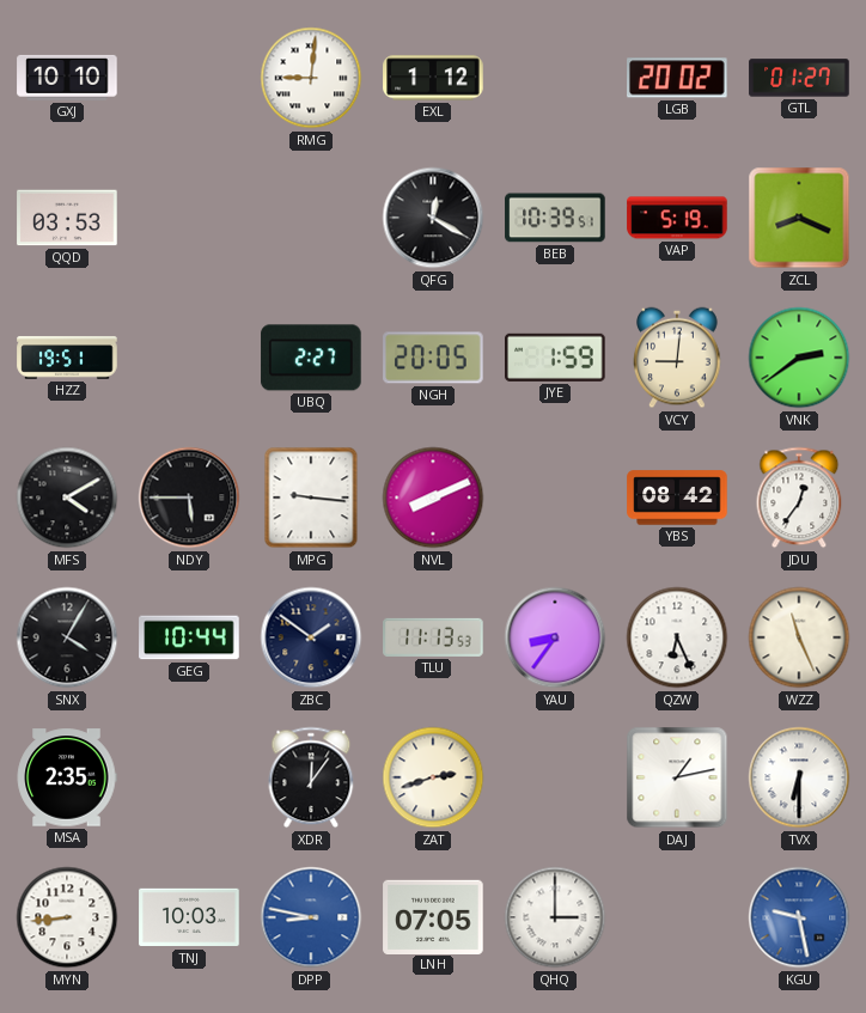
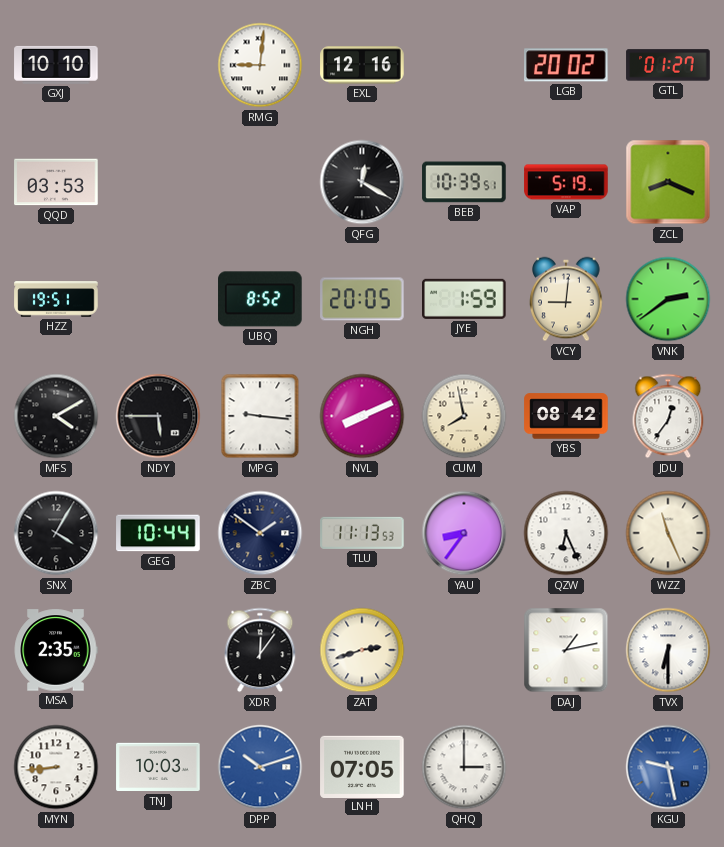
EXL: 1:12 -> 12:16
UBQ: 2:27 -> 8:52
CUM: none -> 7:58
DPP: 8:47 -> 10:12
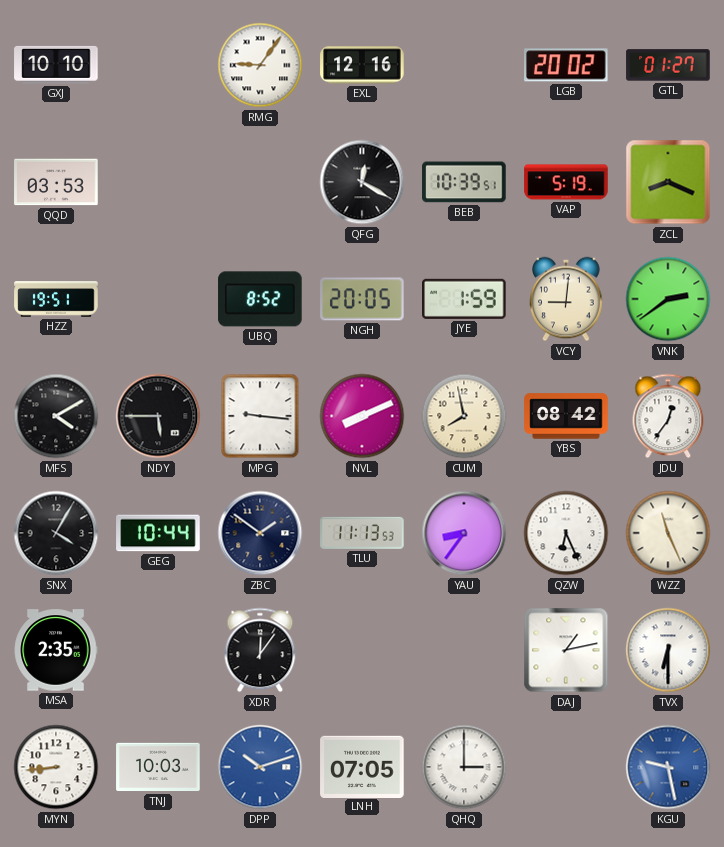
RMG: 9:01 -> 9:06
ZAT: 2:42 -> none
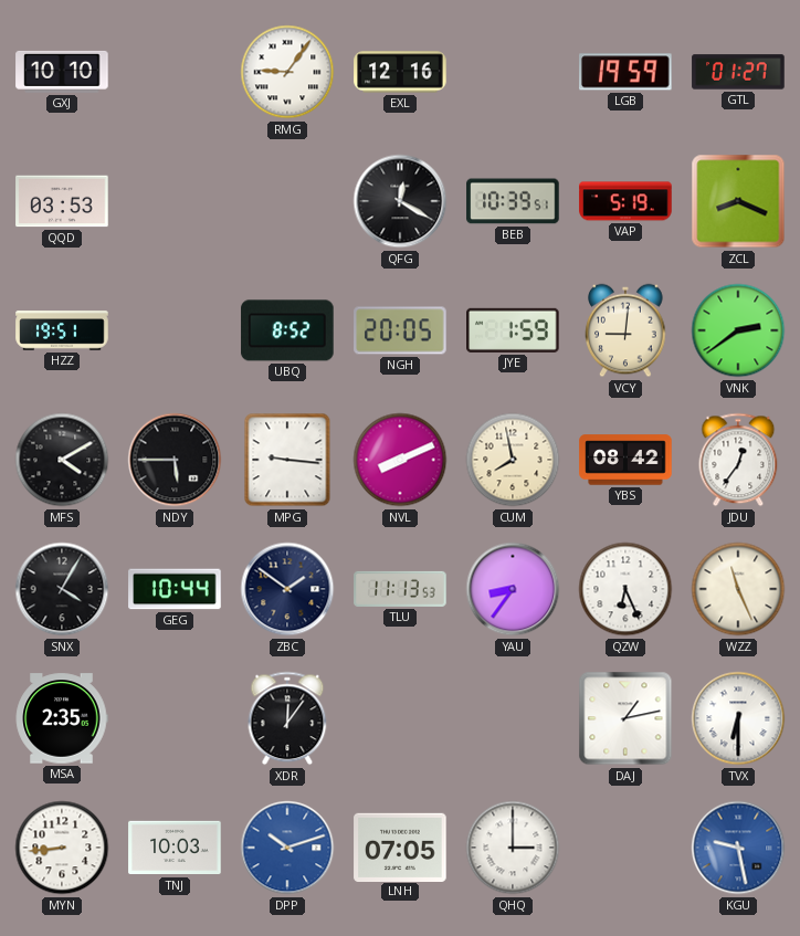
LGB: 20:02 -> 19:59
